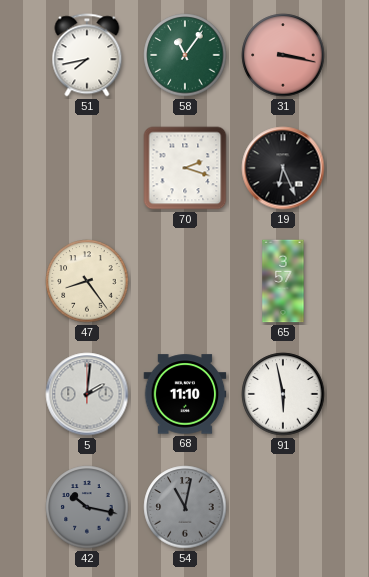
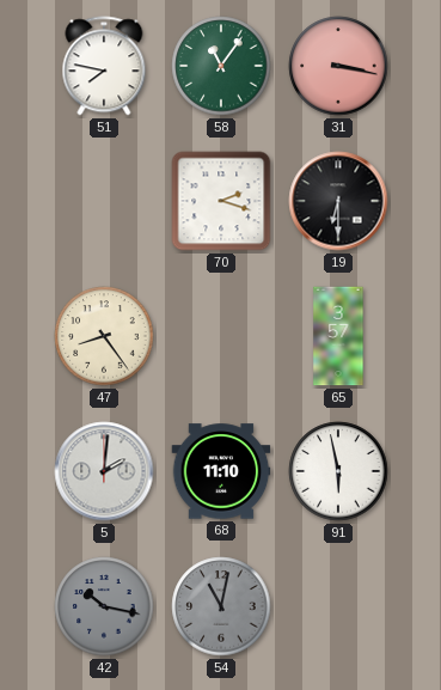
51: 7:43 -> 7:47
19: 6:26 -> 6:30
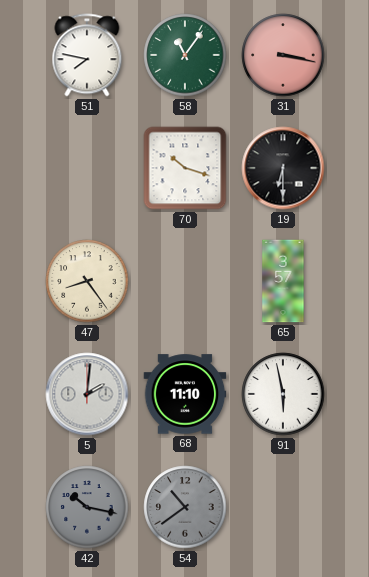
70: 2:18 -> 10:18
54: 11:02 -> 10:39
